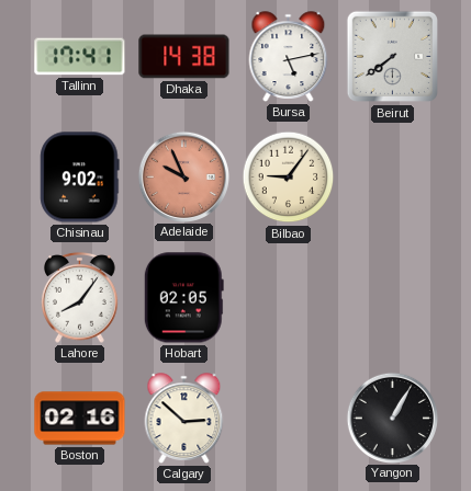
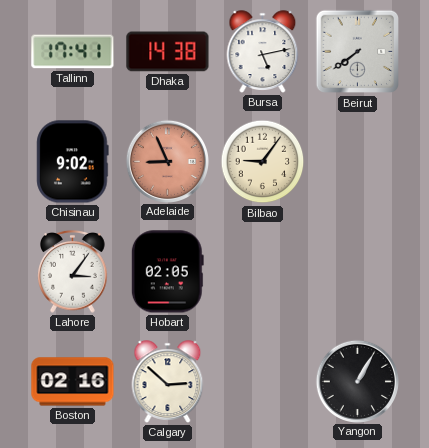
Adelaide: 9:56 -> 8:56
Lahore: 8:06 -> 3:06
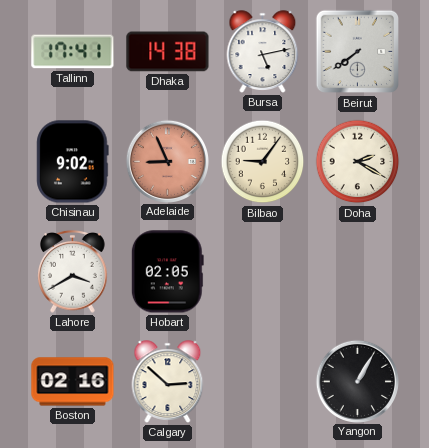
Doha: none -> 2:20
Lahore: 3:06 -> 3:40
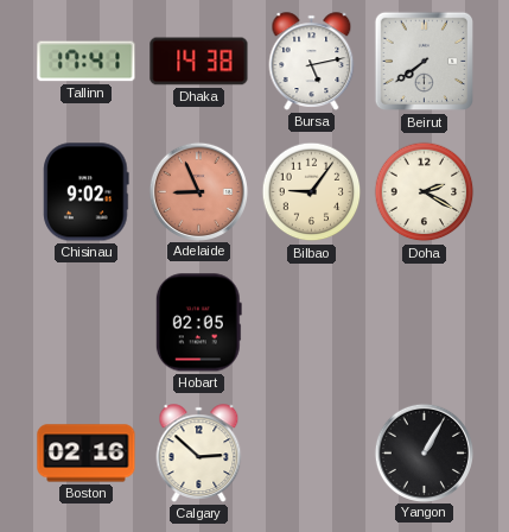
Lahore: 3:40 -> none
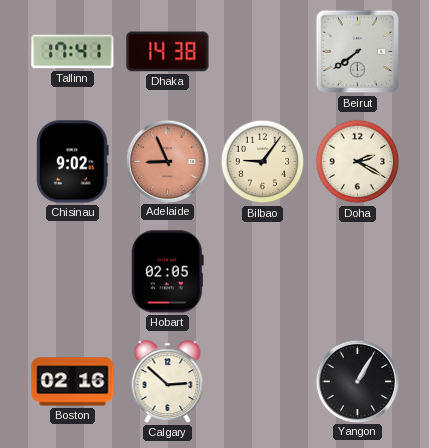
Bursa: 5:13 -> none
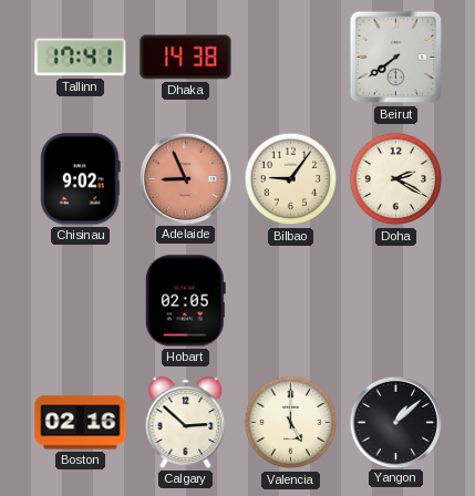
Valencia: none -> 5:00
Yangon: 1:05 -> 1:08
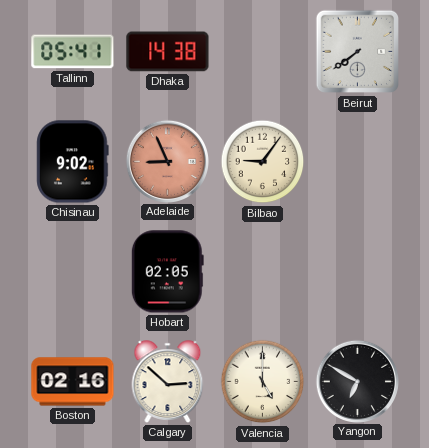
Tallinn: 17:41 -> 05:41
Doha: 2:20 -> none
Yangon: 1:08 -> 6:50
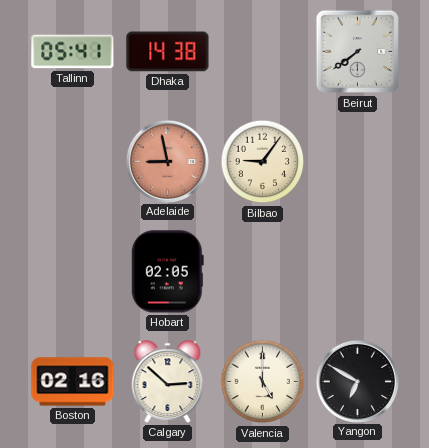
Chisinau: 9:02 -> none
Adelaide: 8:56 -> 8:58
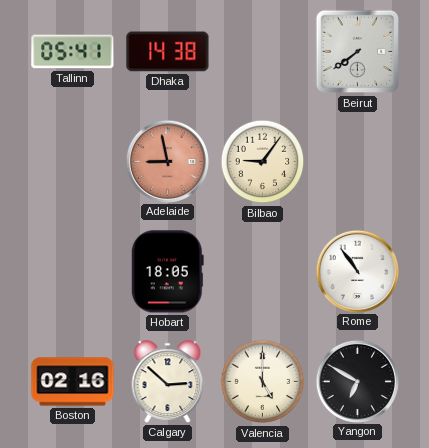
Hobart: 02:05 -> 18:05
Rome: none -> 10:54
